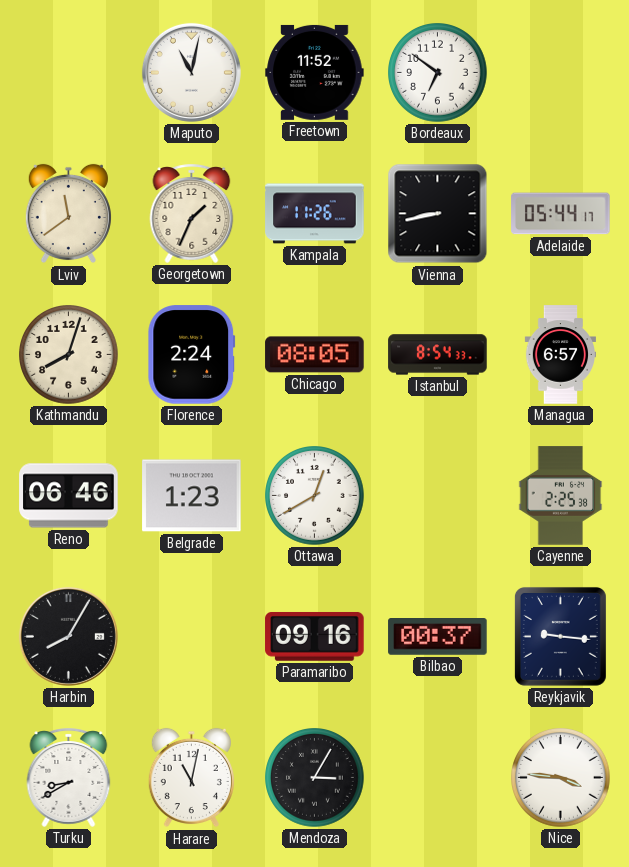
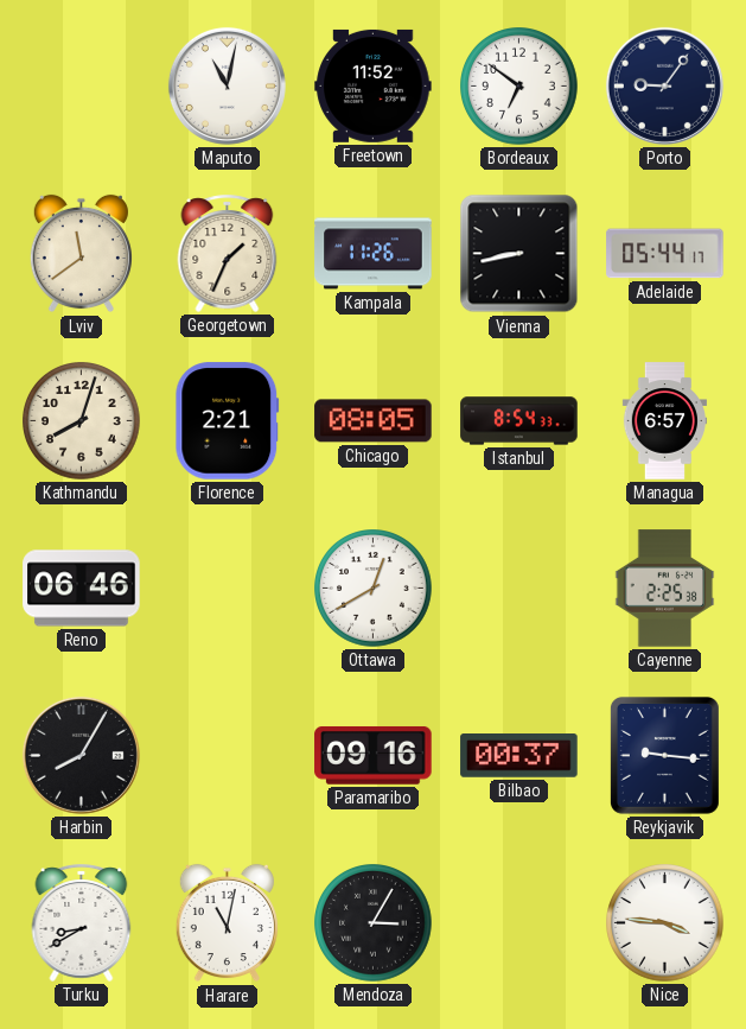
Porto: none -> 9:06
Florence: 2:24 -> 2:21
Belgrade: 1:23 -> none
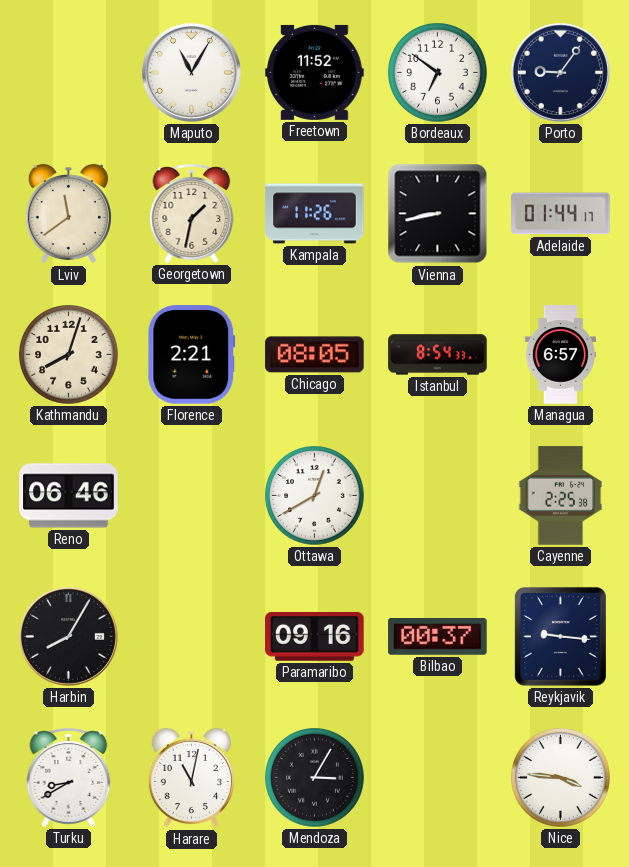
Maputo: 11:02 -> 11:05
Georgetown: 1:34 -> 1:32
Adelaide: 05:44 -> 01:44
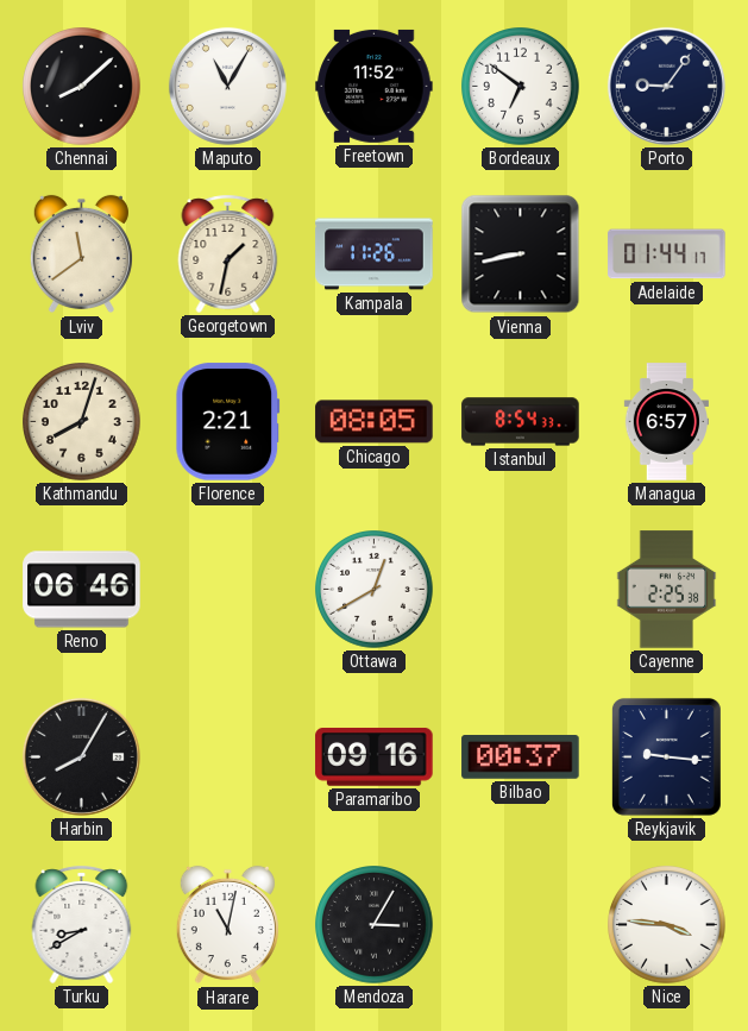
Chennai: none -> 8:08
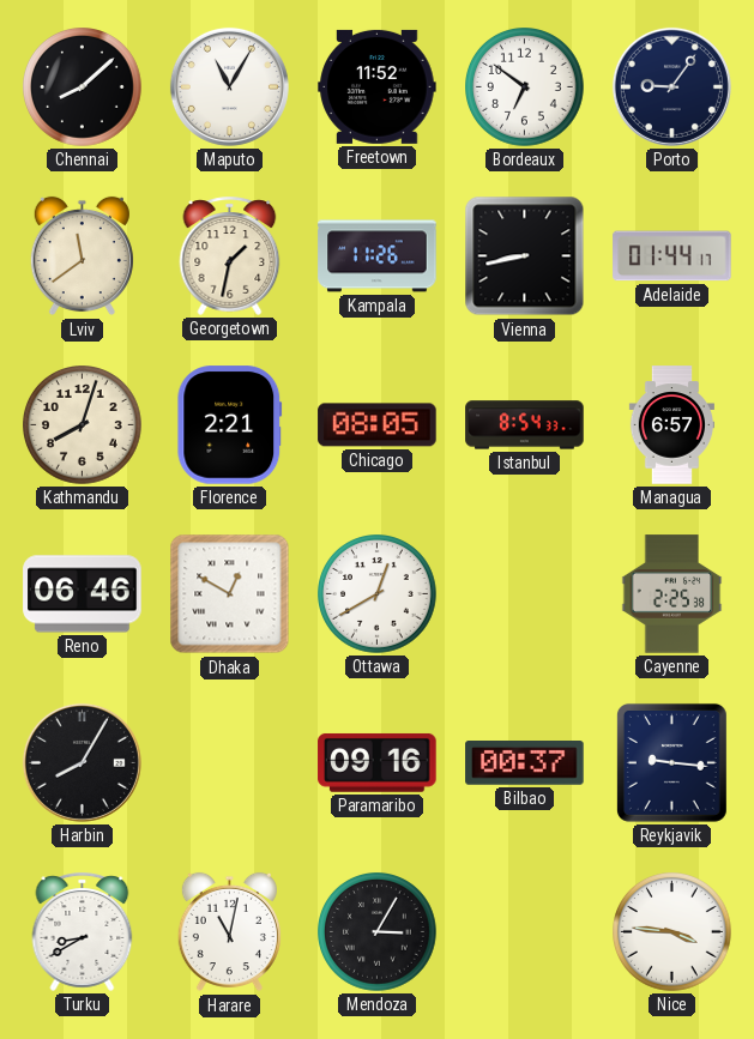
Dhaka: none -> 12:50
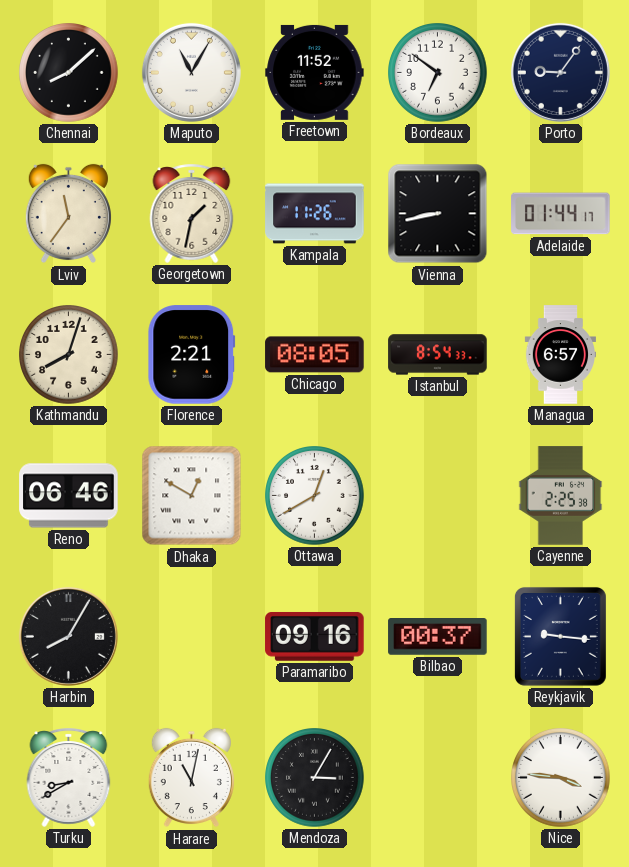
Lviv: 11:39 -> 11:36
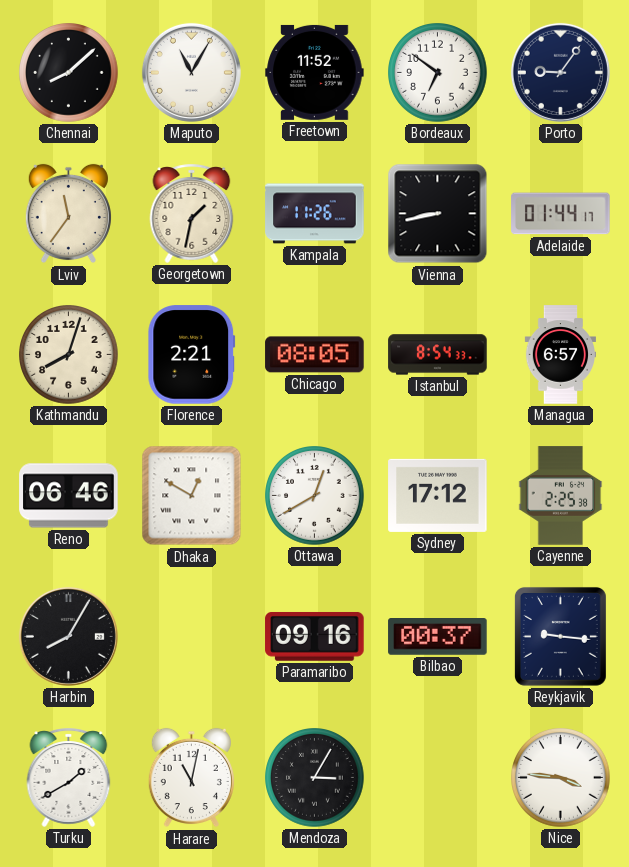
Sydney: none -> 17:12
Turku: 8:40 -> 1:40
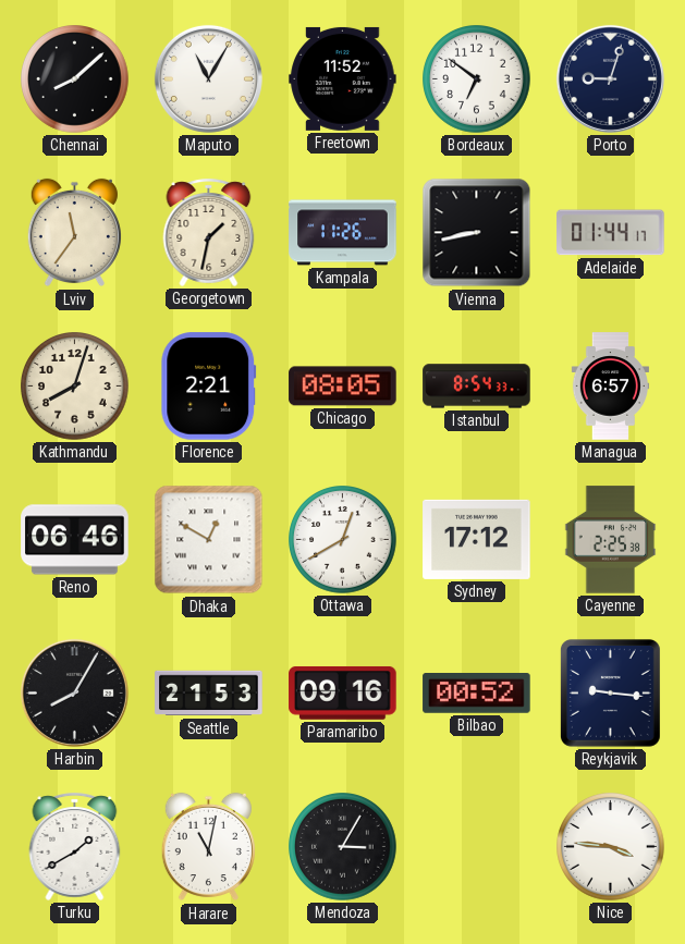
Porto: 9:06 -> 9:03
Seattle: none -> 21:53
Bilbao: 00:37 -> 00:52
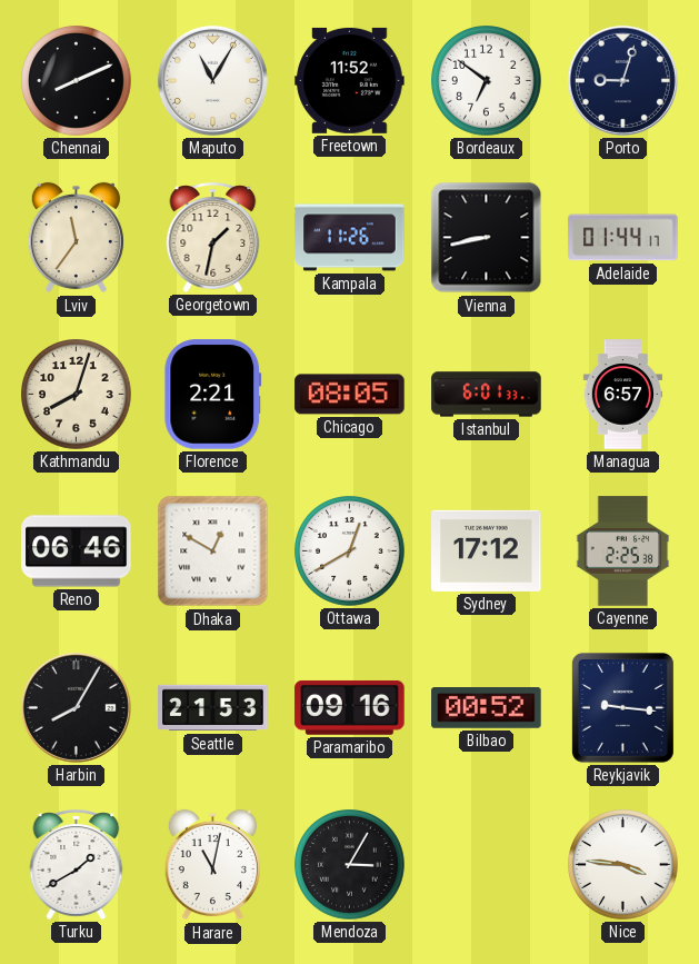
Chennai: 8:08 -> 8:11
Istanbul: 8:54 -> 6:01
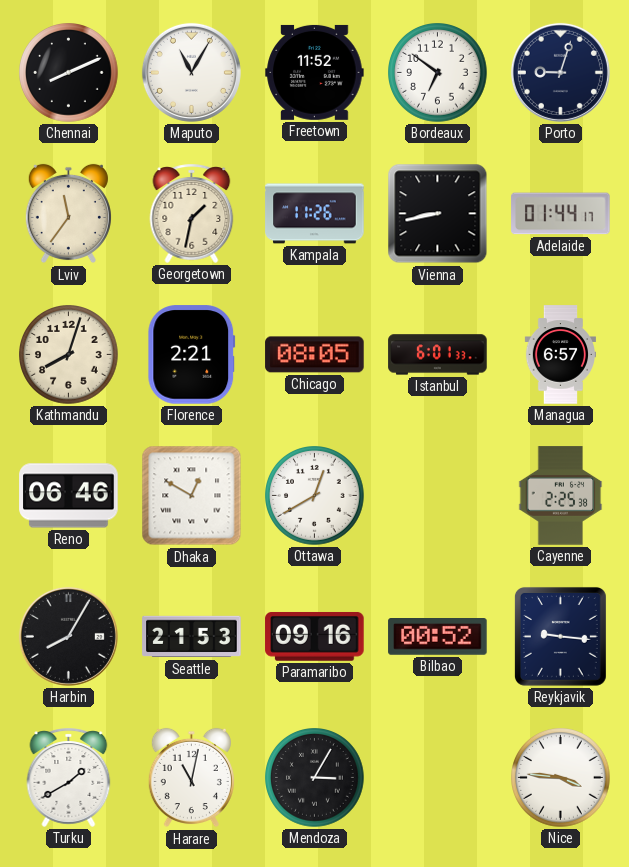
Sydney: 17:12 -> none
